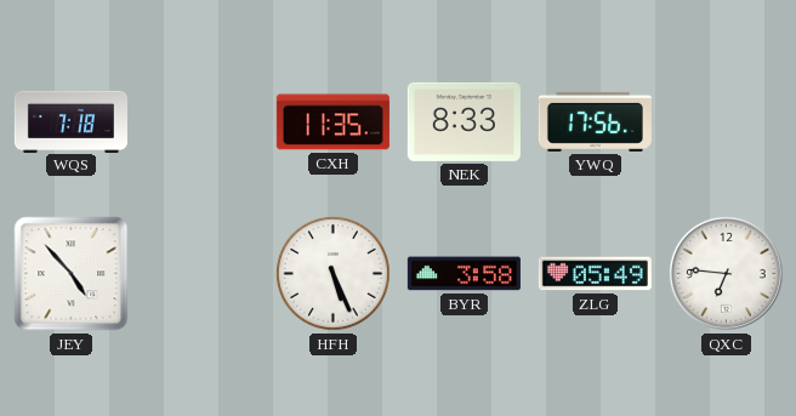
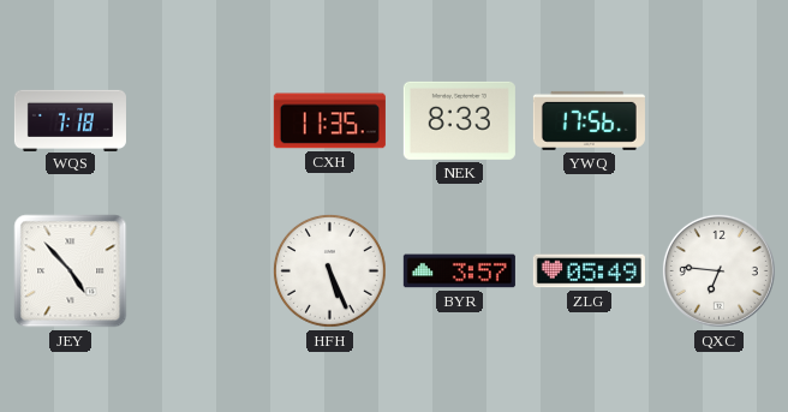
BYR: 3:58 -> 3:57
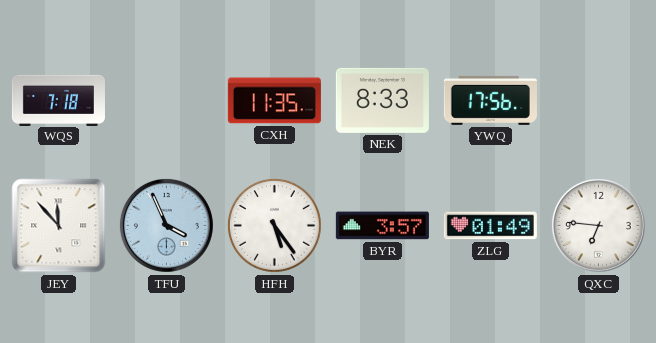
JEY: 4:53 -> 11:53
TFU: none -> 3:56
HFH: 5:26 -> 5:24
ZLG: 05:49 -> 01:49
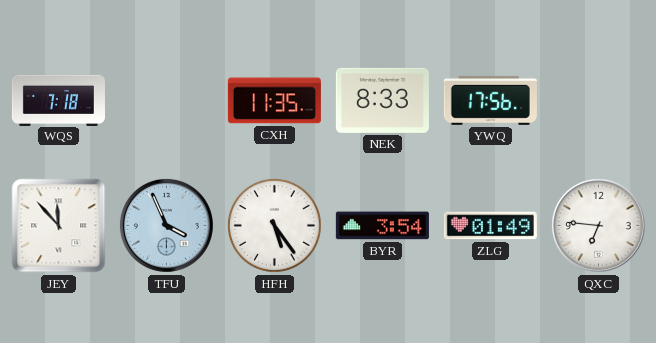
BYR: 3:57 -> 3:54
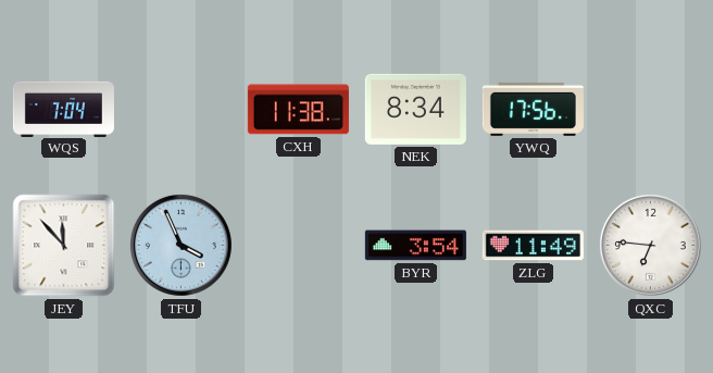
WQS: 7:18 -> 7:04
CXH: 11:35 -> 11:38
NEK: 8:33 -> 8:34
HFH: 5:24 -> none
ZLG: 01:49 -> 11:49
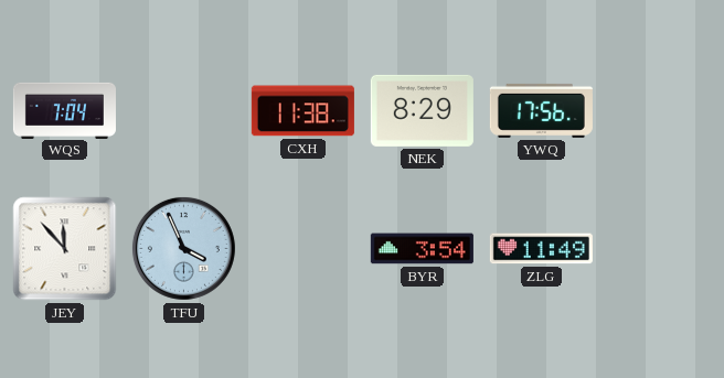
NEK: 8:34 -> 8:29
QXC: 6:46 -> none
